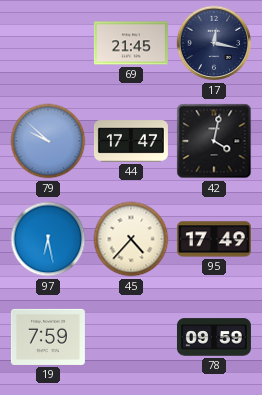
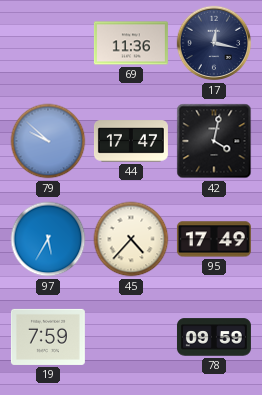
69: 21:45 -> 11:36
97: 6:28 -> 5:35
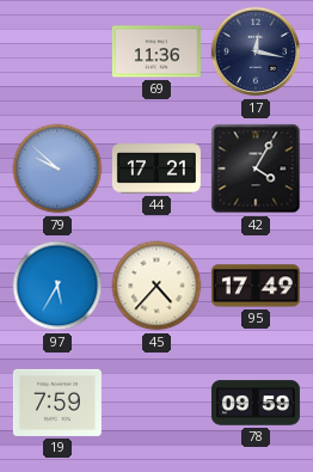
44: 17:47 -> 17:21
42: 4:02 -> 4:05
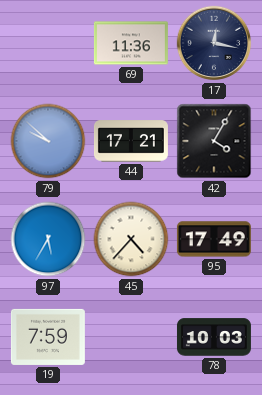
78: 09:59 -> 10:03
